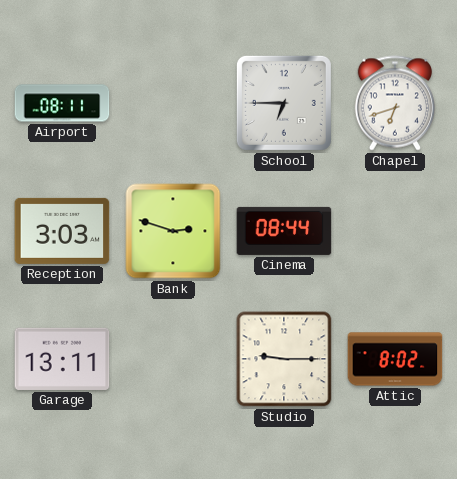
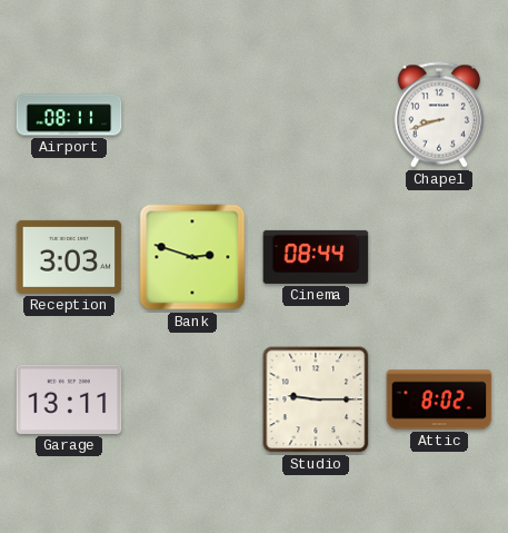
School: 6:45 -> none
Chapel: 6:42 -> 8:42
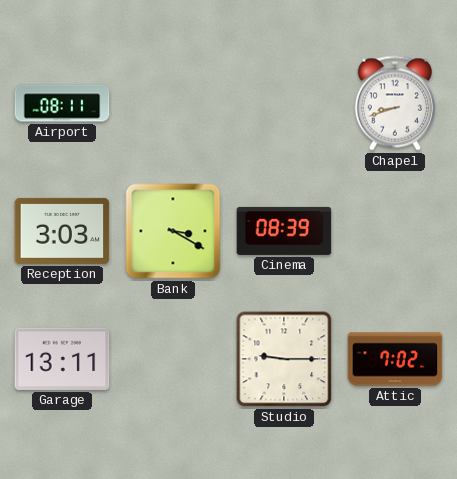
Bank: 2:48 -> 3:20
Cinema: 08:44 -> 08:39
Attic: 8:02 -> 7:02
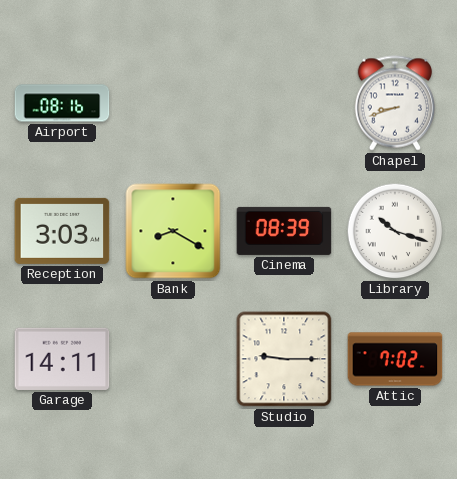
Airport: 08:11 -> 08:16
Bank: 3:20 -> 8:20
Library: none -> 10:18
Garage: 13:11 -> 14:11
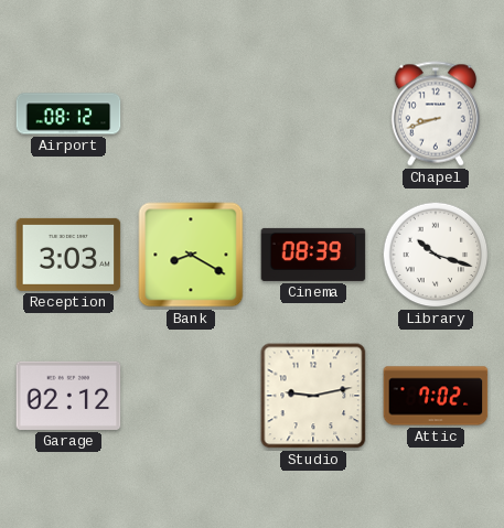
Airport: 08:16 -> 08:12
Garage: 14:11 -> 02:12
Studio: 9:15 -> 9:13
